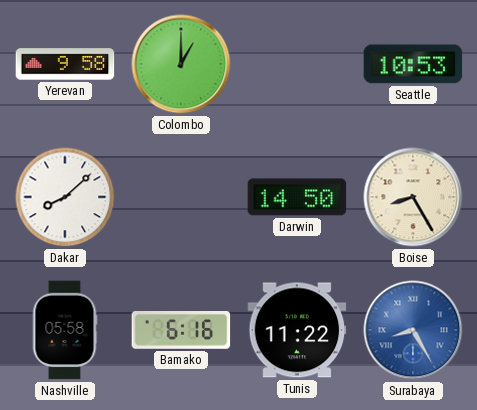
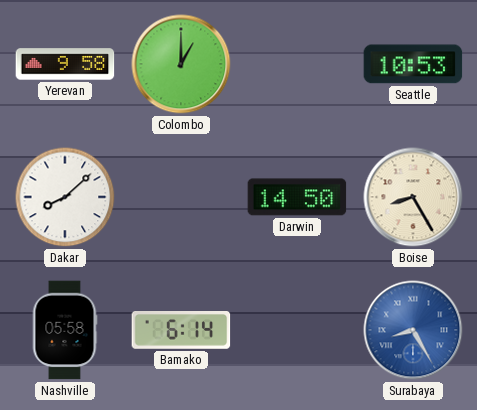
Bamako: 6:16 -> 6:14
Tunis: 11:22 -> none
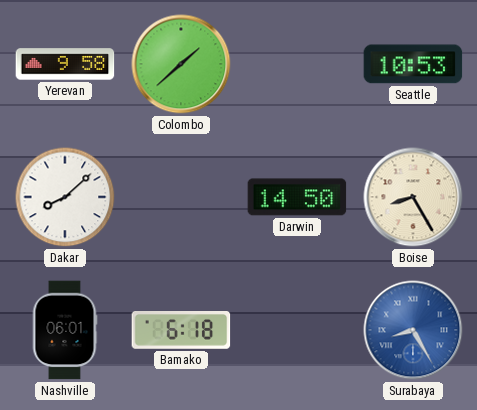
Colombo: 1:00 -> 1:38
Nashville: 05:58 -> 06:01
Bamako: 6:14 -> 6:18
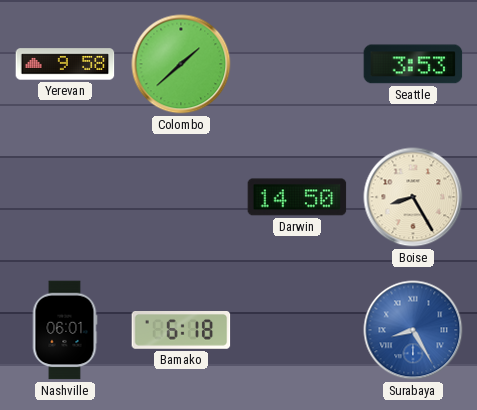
Seattle: 10:53 -> 3:53
Dakar: 8:08 -> none
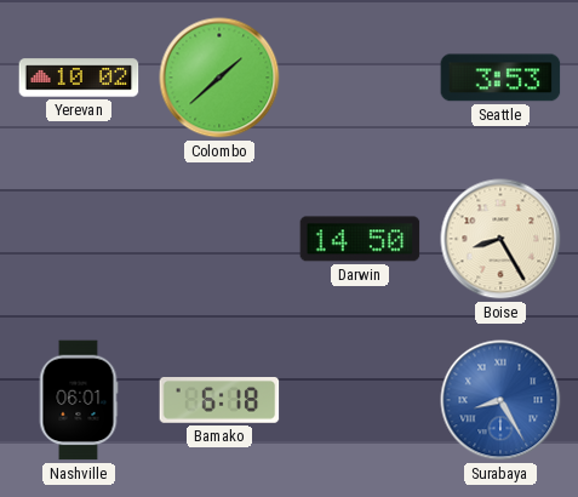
Yerevan: 9:58 -> 10:02
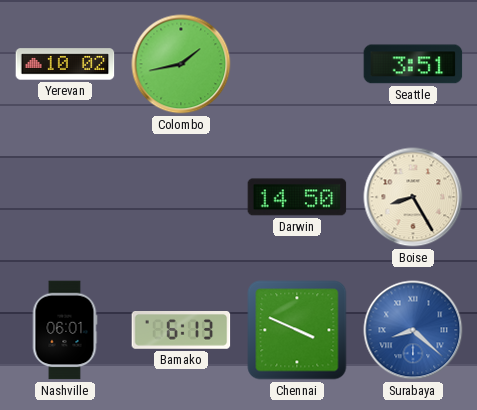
Colombo: 1:38 -> 1:43
Seattle: 3:53 -> 3:51
Bamako: 6:18 -> 6:13
Chennai: none -> 3:49
Surabaya: 8:25 -> 8:22
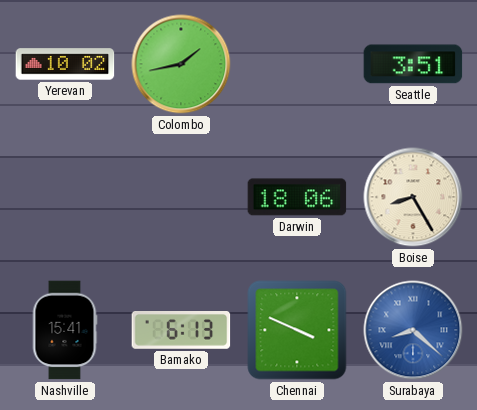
Darwin: 14:50 -> 18:06
Nashville: 06:01 -> 15:41
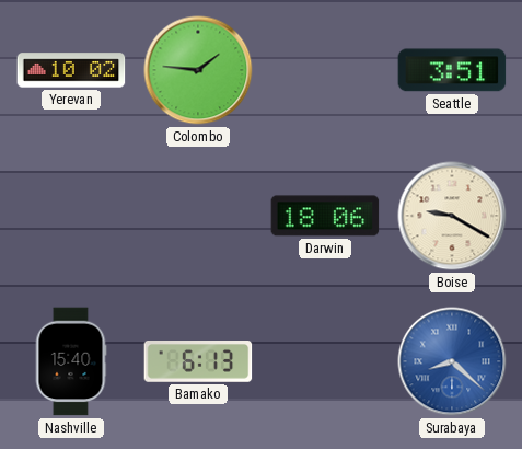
Colombo: 1:43 -> 1:46
Boise: 8:25 -> 9:20
Nashville: 15:41 -> 15:40
Chennai: 3:49 -> none
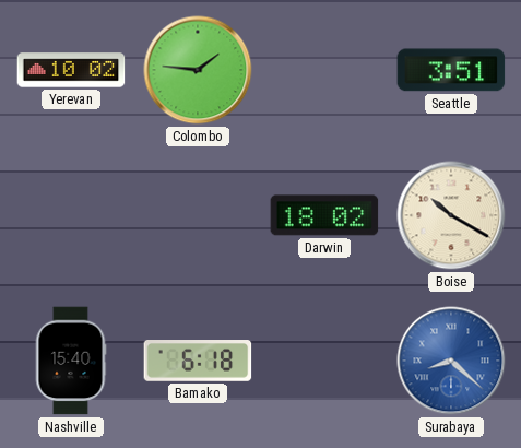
Darwin: 18:06 -> 18:02
Boise: 9:20 -> 10:20
Bamako: 6:13 -> 6:18
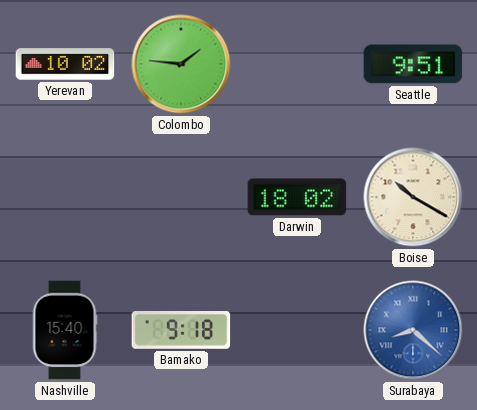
Seattle: 3:51 -> 9:51
Bamako: 6:18 -> 9:18
